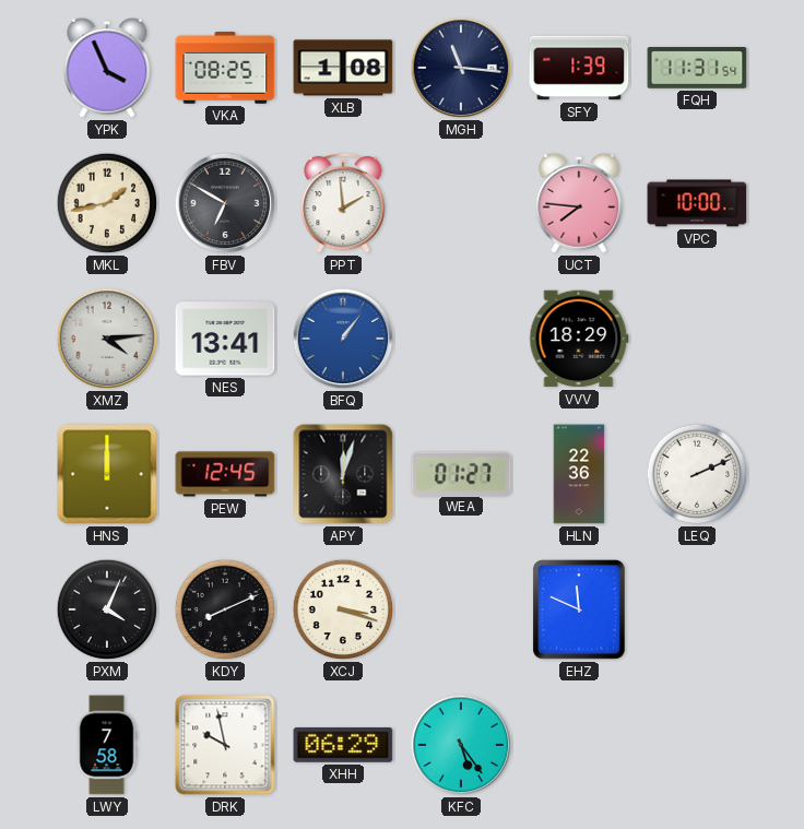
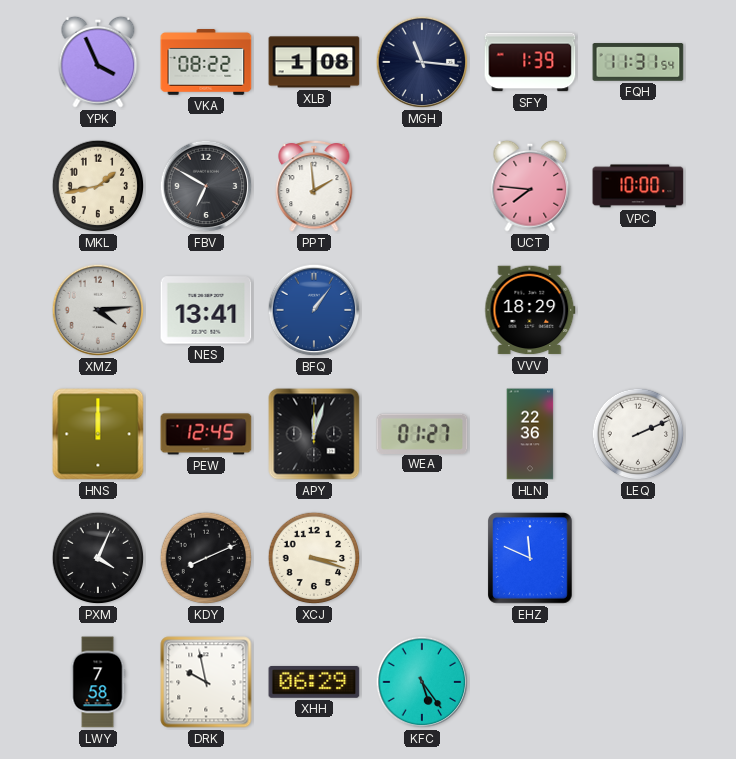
VKA: 08:25 -> 08:22
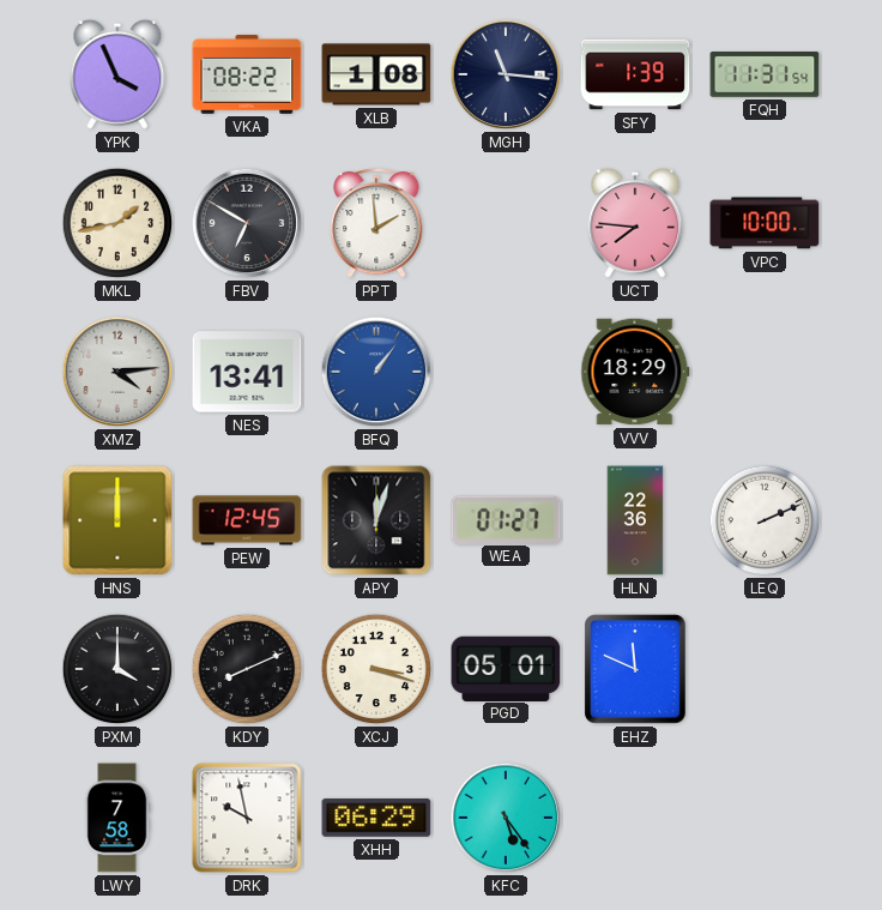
PXM: 4:04 -> 4:00
PGD: none -> 05:01
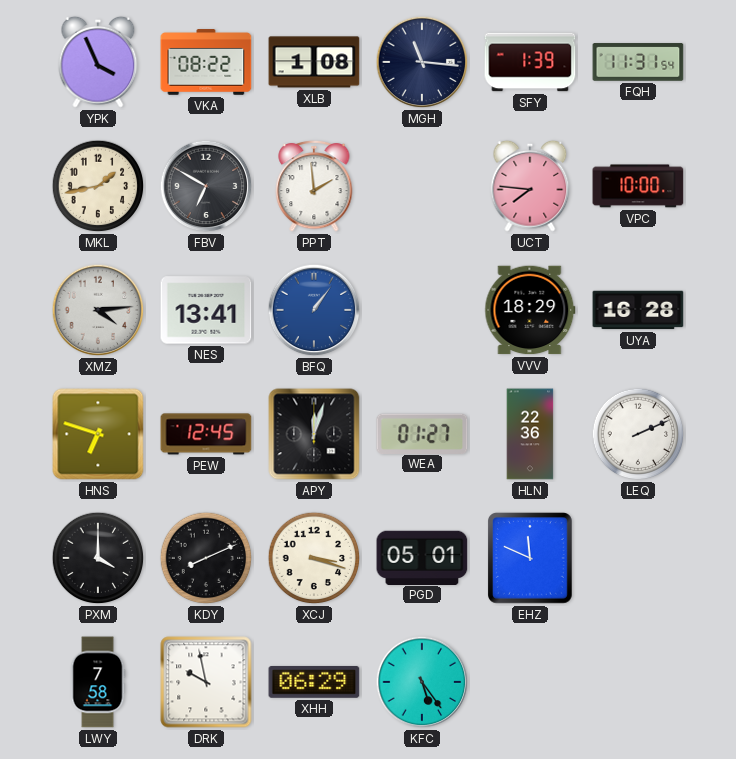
UYA: none -> 16:28
HNS: 12:00 -> 6:48
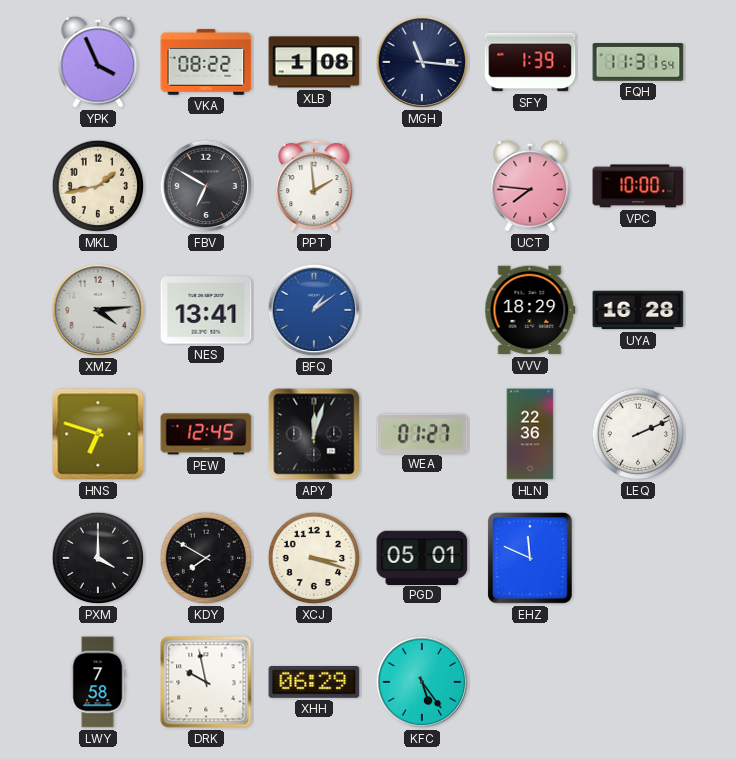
BFQ: 1:06 -> 1:09
KDY: 8:11 -> 7:50
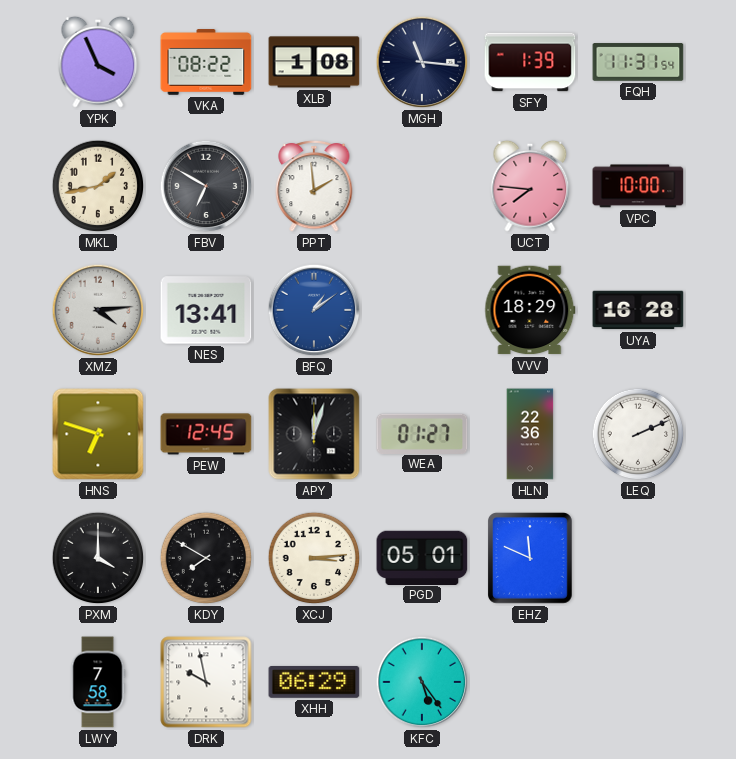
XCJ: 3:18 -> 3:14
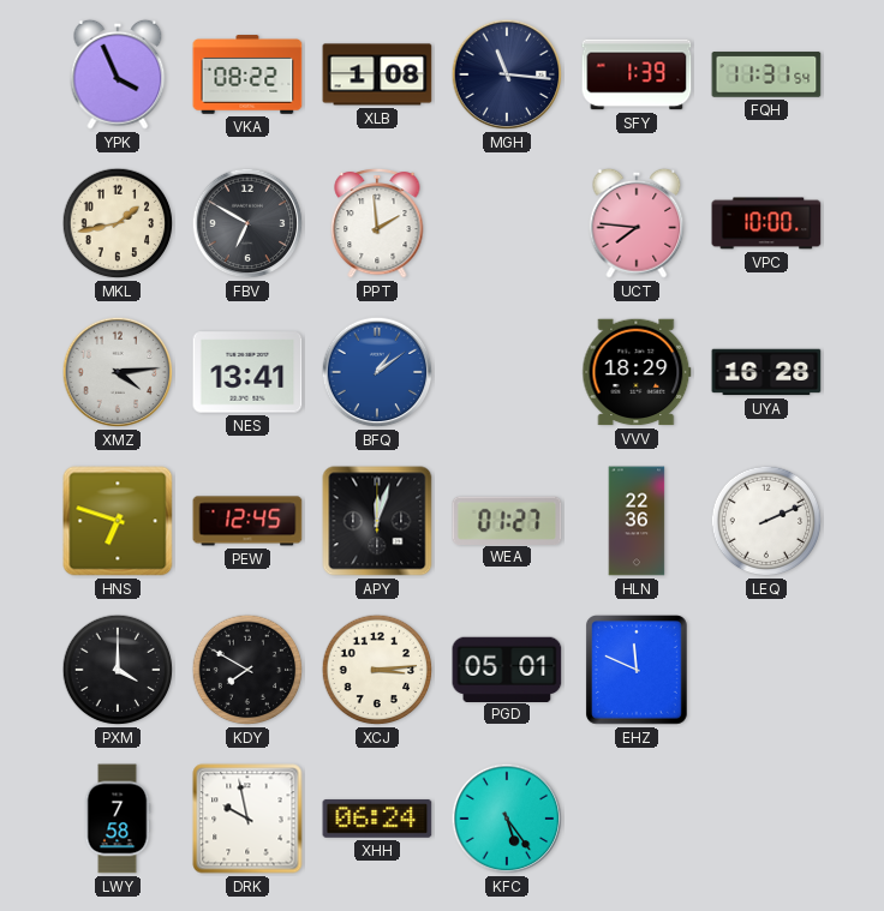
XHH: 06:29 -> 06:24
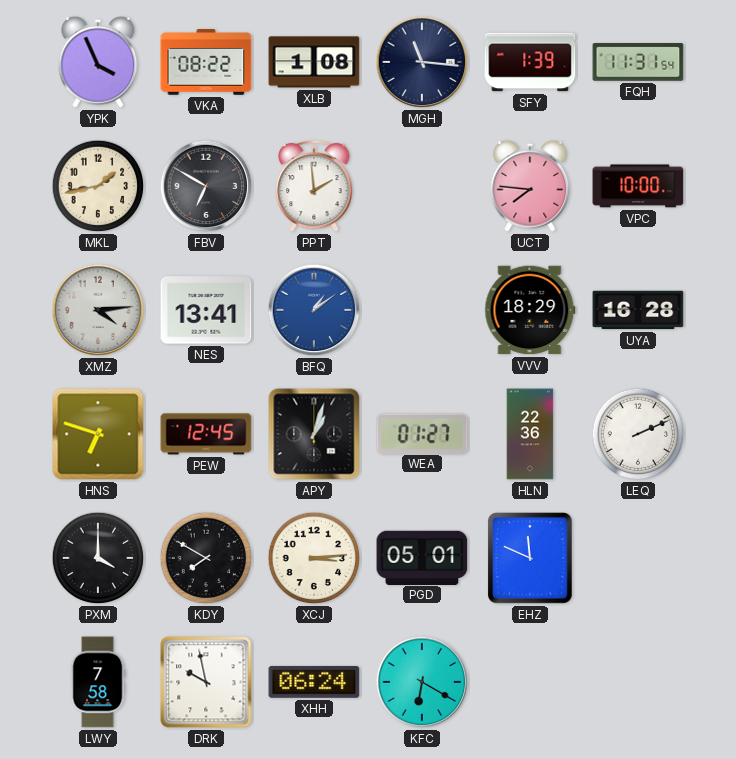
APY: 12:03 -> 1:03
KFC: 5:24 -> 6:20
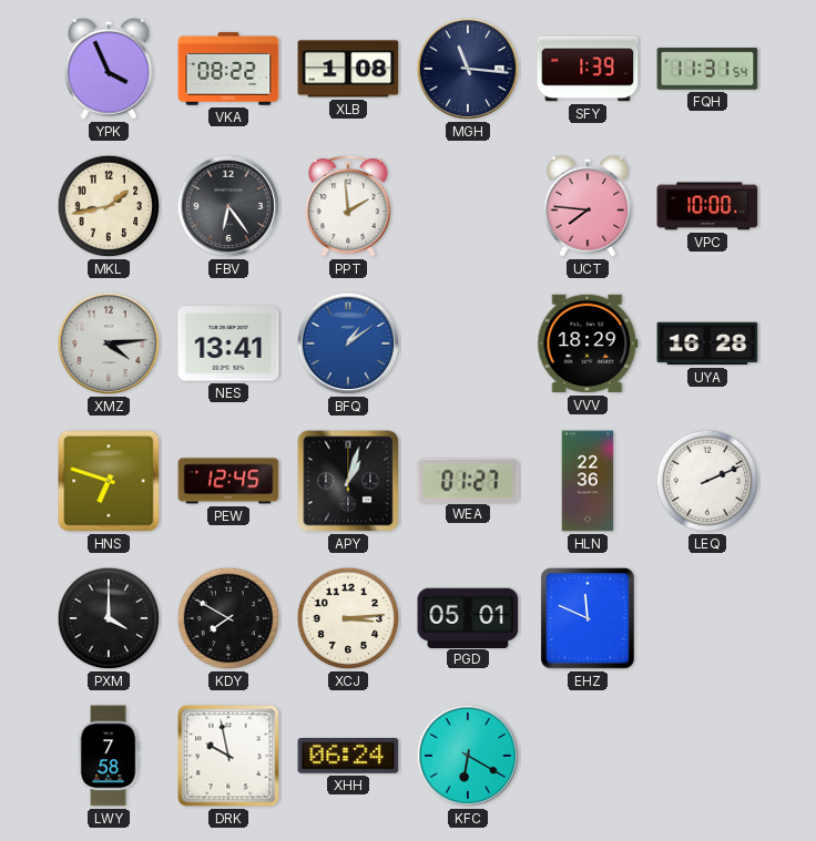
FBV: 6:50 -> 6:24
